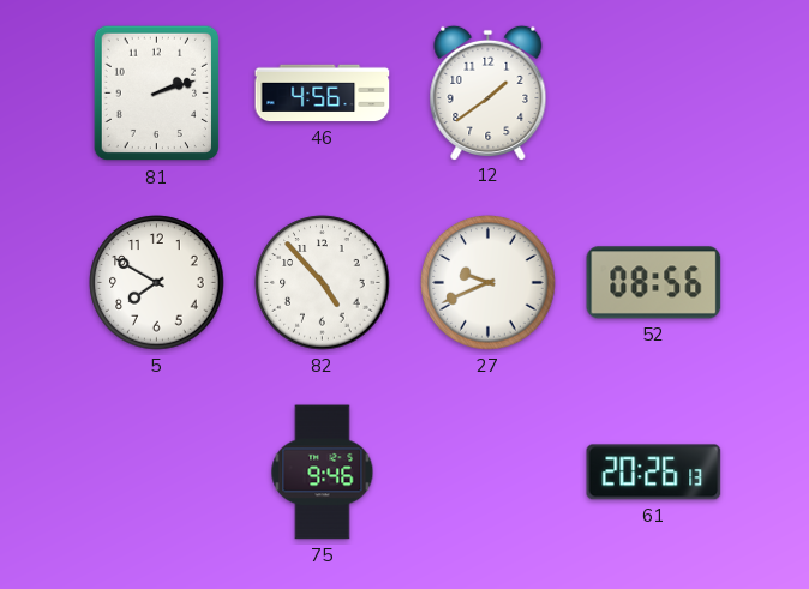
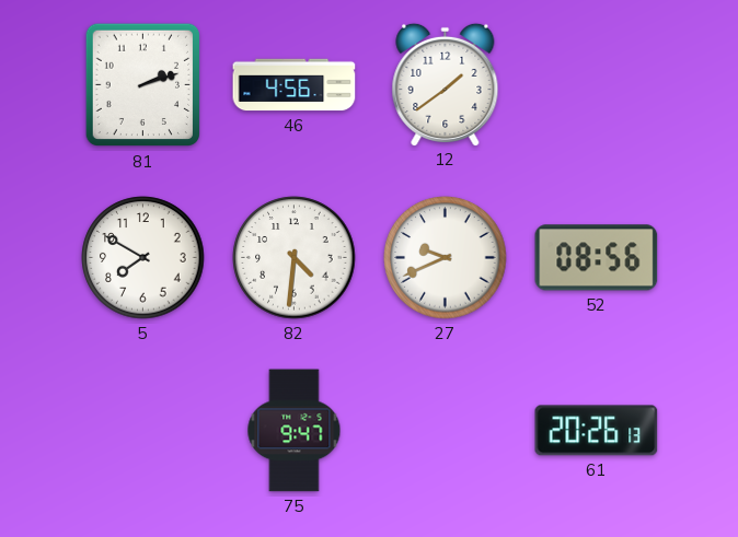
82: 4:53 -> 4:31
75: 9:46 -> 9:47
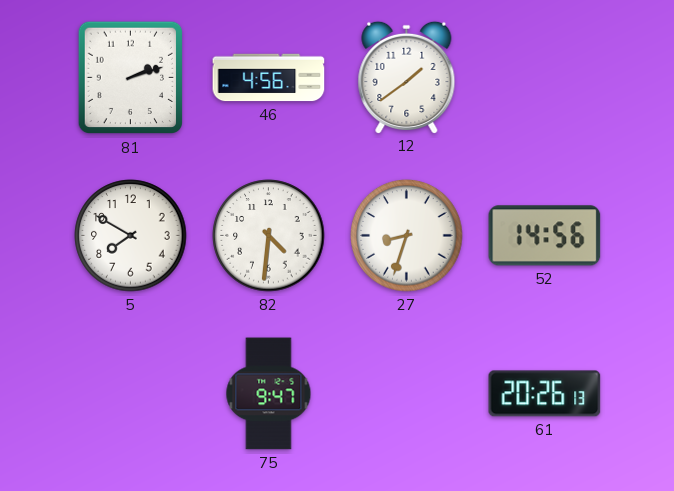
27: 9:41 -> 8:33
52: 08:56 -> 14:56
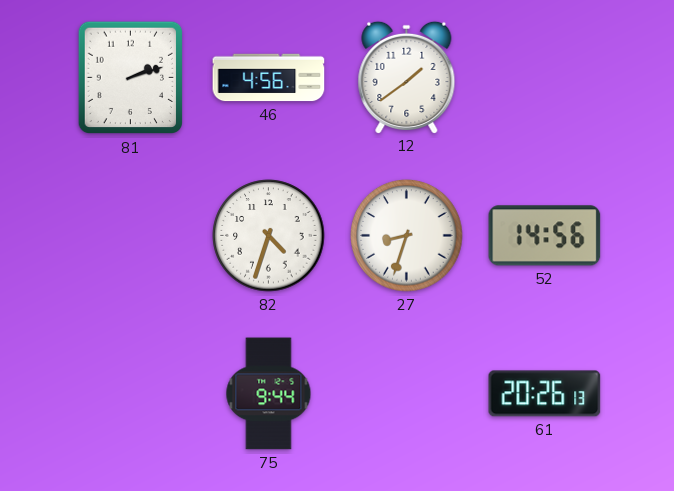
5: 7:50 -> none
82: 4:31 -> 4:33
75: 9:47 -> 9:44
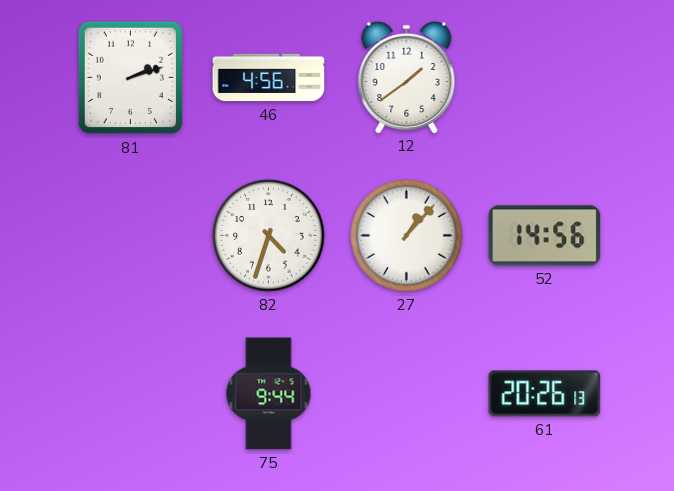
27: 8:33 -> 1:07
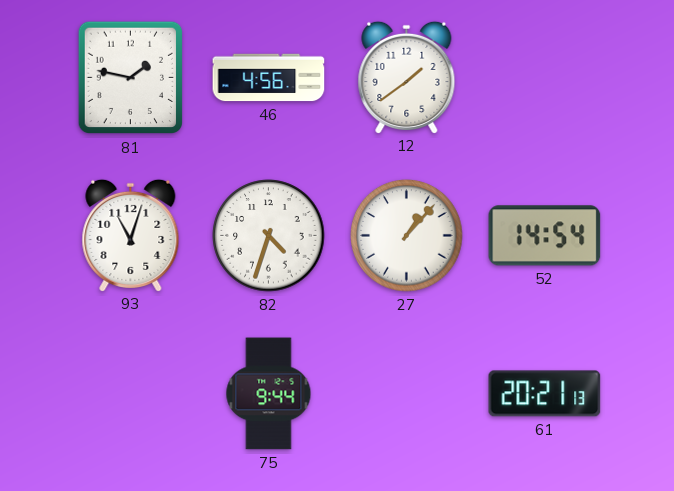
81: 2:12 -> 1:47
93: none -> 11:03
52: 14:56 -> 14:54
61: 20:26 -> 20:21
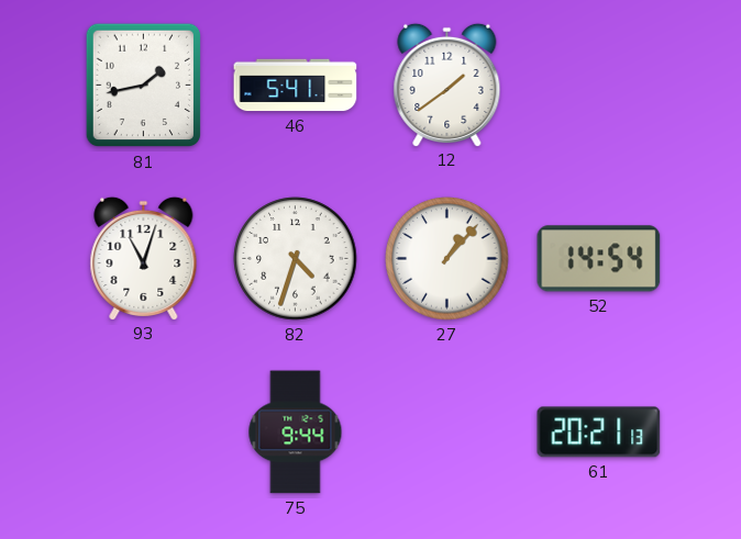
81: 1:47 -> 1:43
46: 4:56 -> 5:41
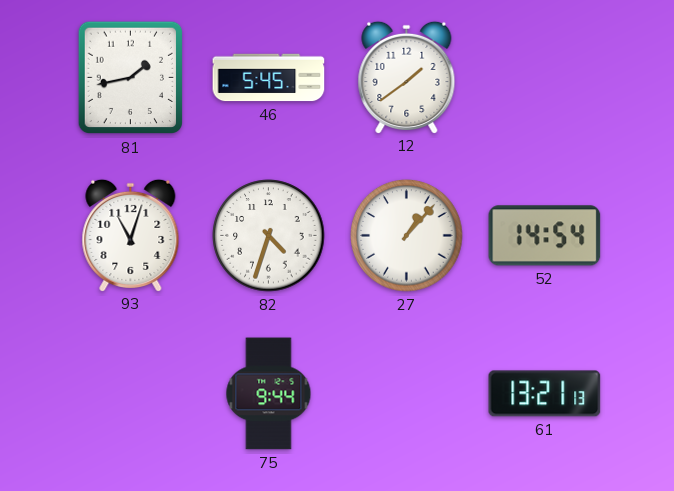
46: 5:41 -> 5:45
61: 20:21 -> 13:21
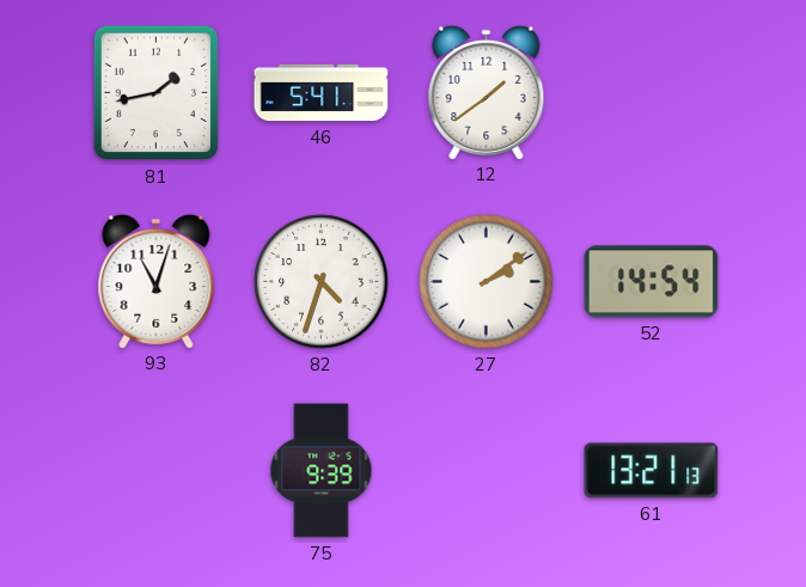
46: 5:45 -> 5:41
27: 1:07 -> 2:09
75: 9:44 -> 9:39
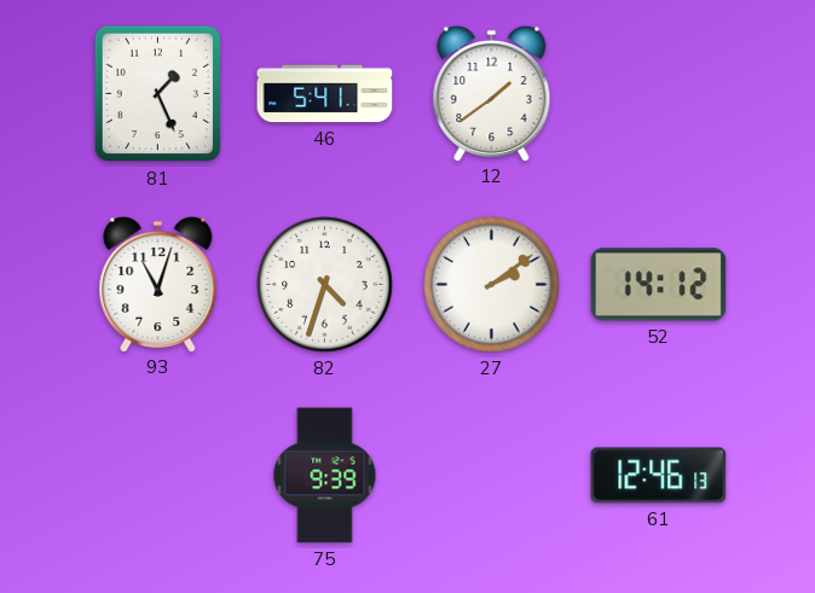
81: 1:43 -> 1:26
52: 14:54 -> 14:12
61: 13:21 -> 12:46
